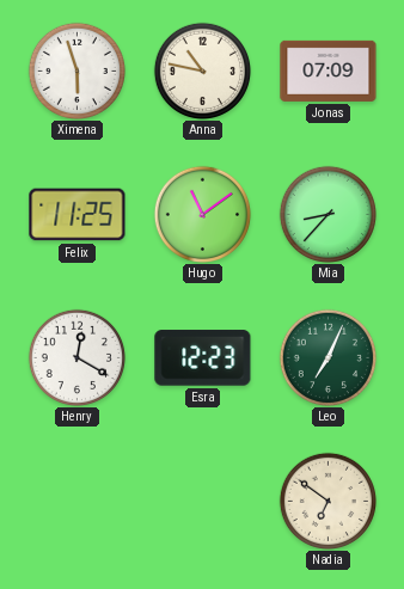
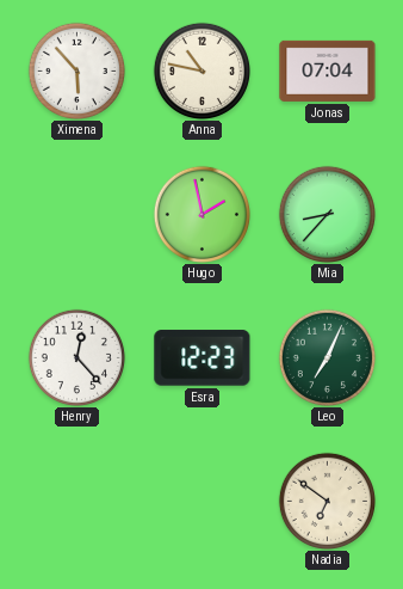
Ximena: 5:57 -> 5:53
Jonas: 07:09 -> 07:04
Felix: 11:25 -> none
Hugo: 11:09 -> 1:58
Henry: 12:20 -> 12:23
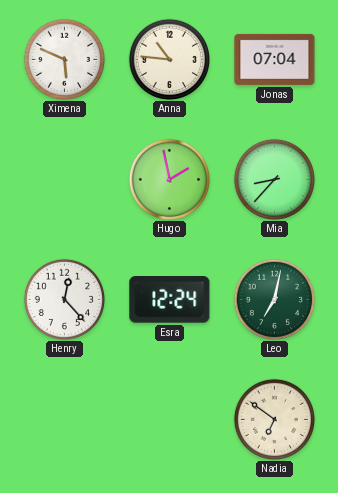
Ximena: 5:53 -> 5:49
Anna: 10:47 -> 10:46
Esra: 12:23 -> 12:24
Leo: 7:04 -> 7:02
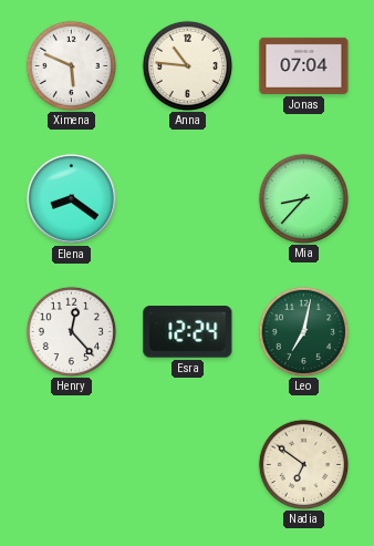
Elena: none -> 8:21
Hugo: 1:58 -> none
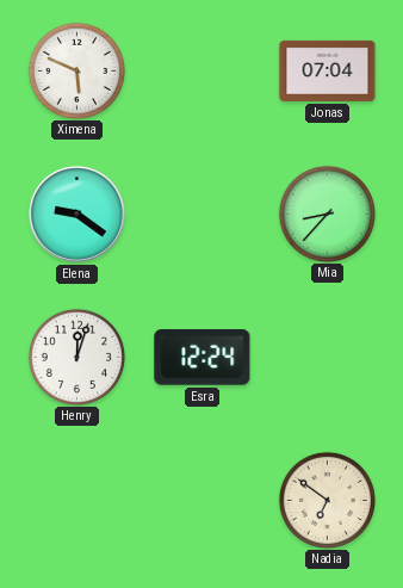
Anna: 10:46 -> none
Elena: 8:21 -> 9:21
Henry: 12:23 -> 12:03
Leo: 7:02 -> none
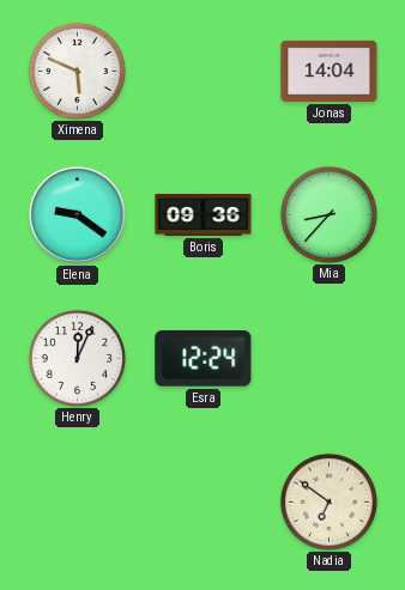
Jonas: 07:04 -> 14:04
Boris: none -> 09:36
Henry: 12:03 -> 12:04
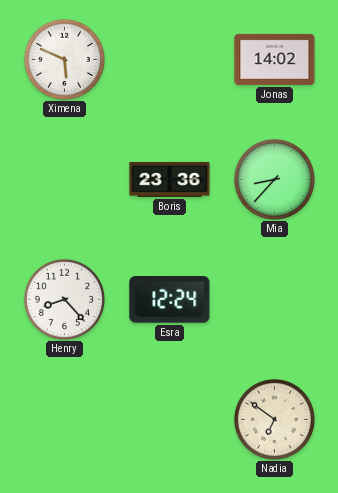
Jonas: 14:04 -> 14:02
Elena: 9:21 -> none
Boris: 09:36 -> 23:36
Henry: 12:04 -> 8:23
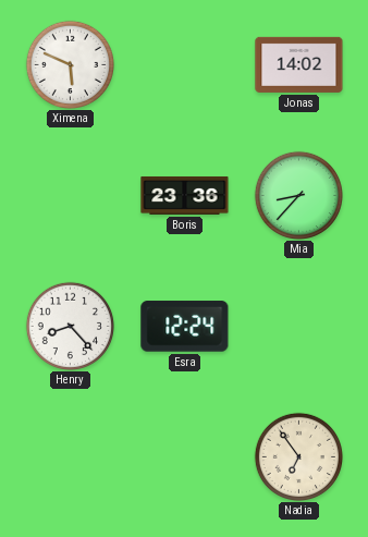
Nadia: 6:51 -> 6:54
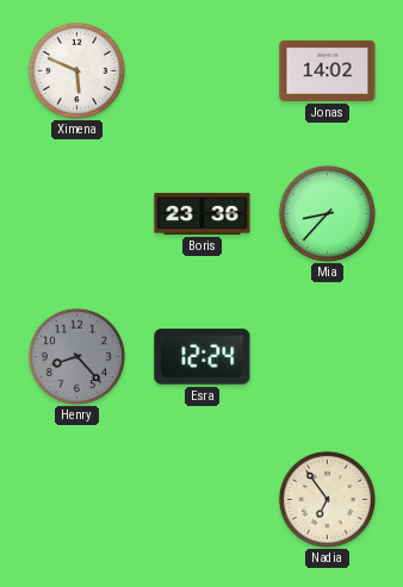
Henry dial: white -> grey
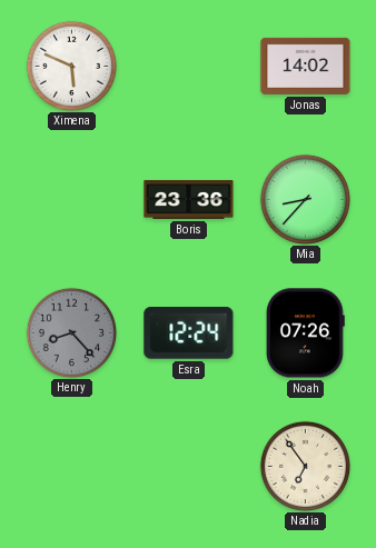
Noah: none -> 07:26
